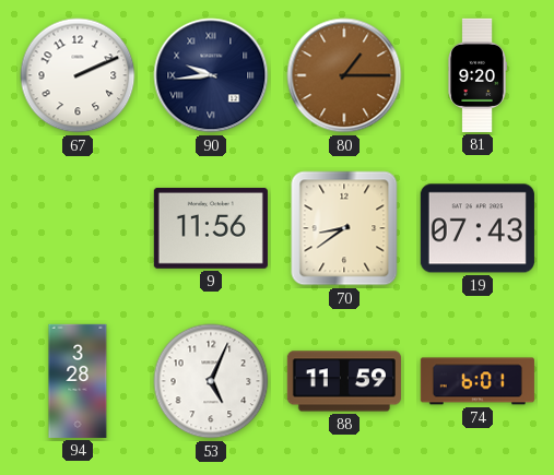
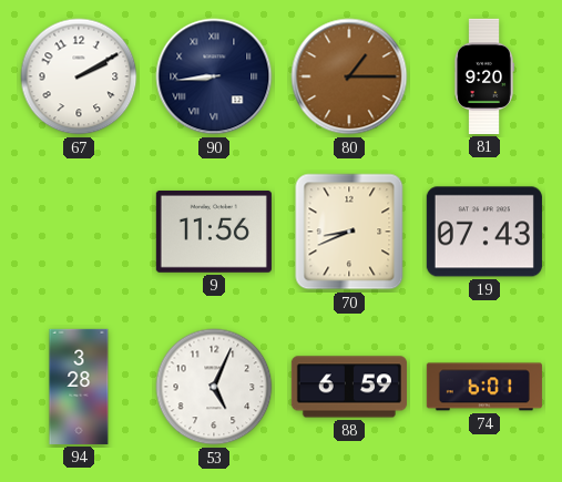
67: 2:11 -> 2:10
90: 9:44 -> 8:44
70: 8:39 -> 8:41
88: 11:59 -> 6:59
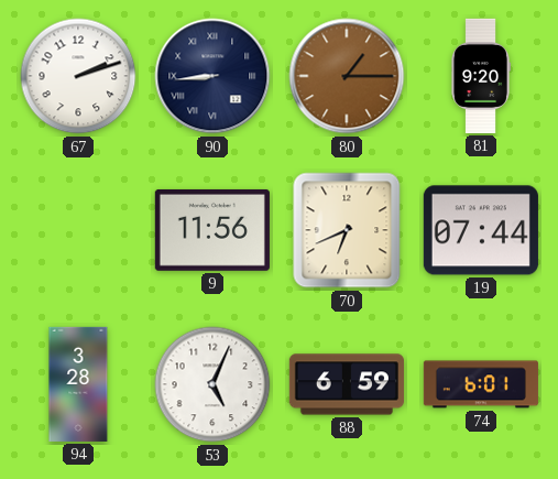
67: 2:10 -> 2:12
70: 8:41 -> 6:41
19: 07:43 -> 07:44
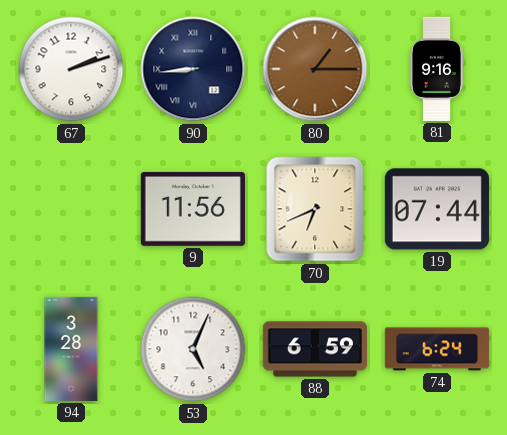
81: 9:20 -> 9:16
74: 6:01 -> 6:24
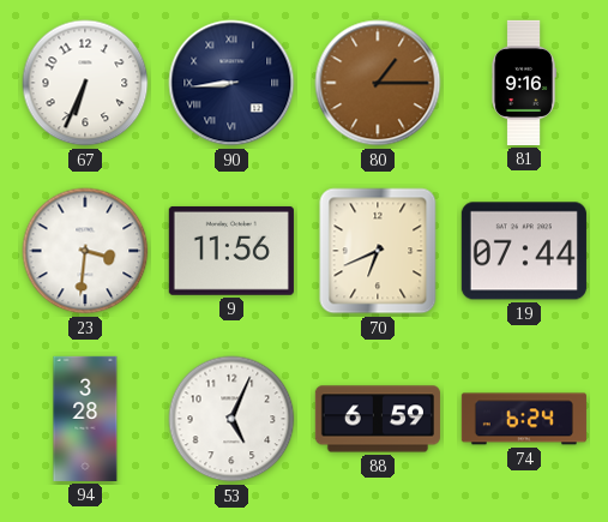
67: 2:12 -> 6:34
23: none -> 3:31
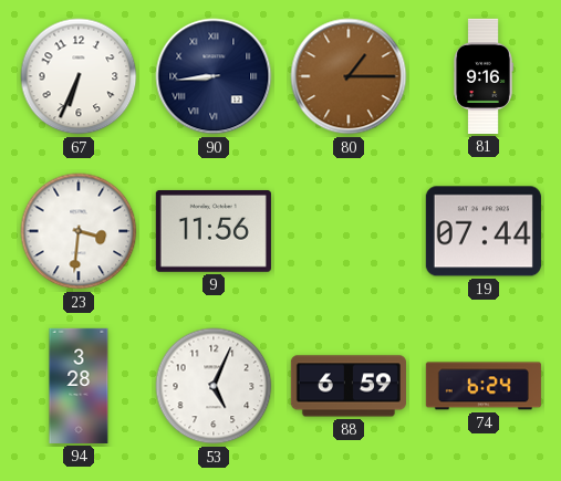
70: 6:41 -> none
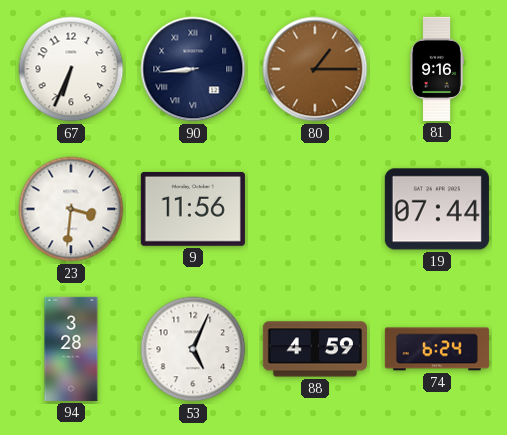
88: 6:59 -> 4:59
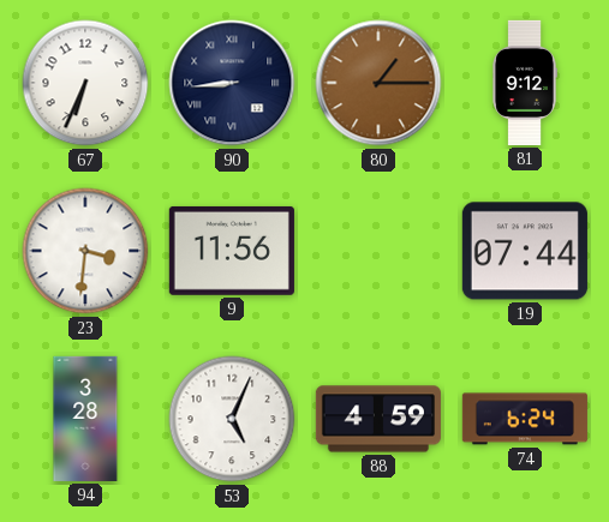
81: 9:16 -> 9:12
